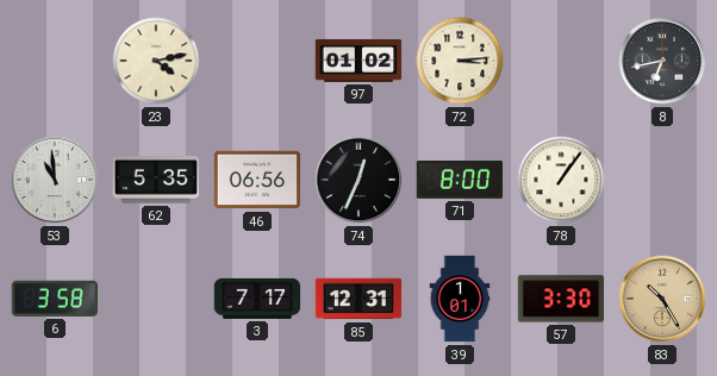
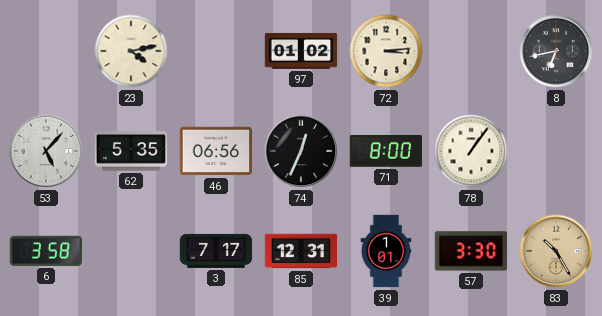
53: 10:59 -> 5:07
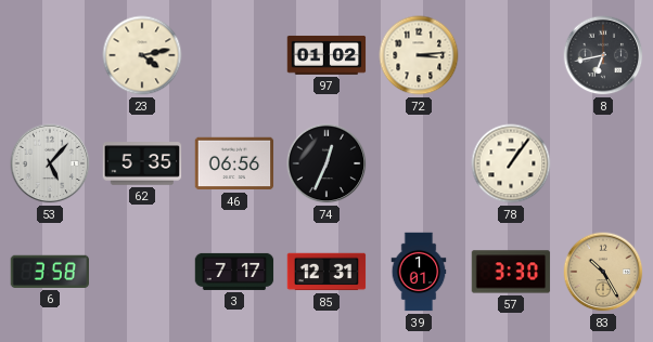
71: 8:00 -> none
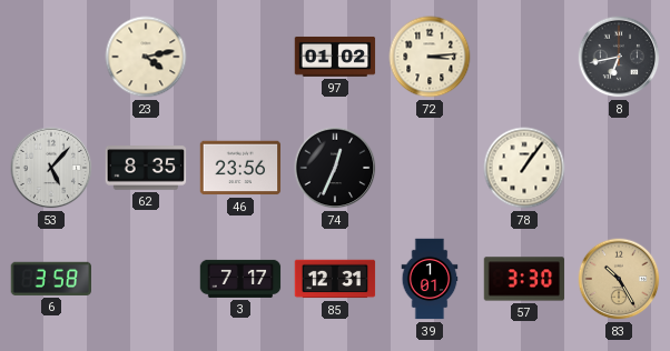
62: 5:35 -> 8:35
46: 06:56 -> 23:56
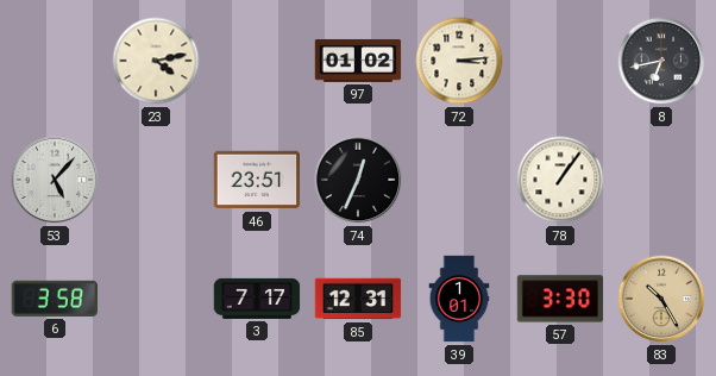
62: 8:35 -> none
46: 23:56 -> 23:51
